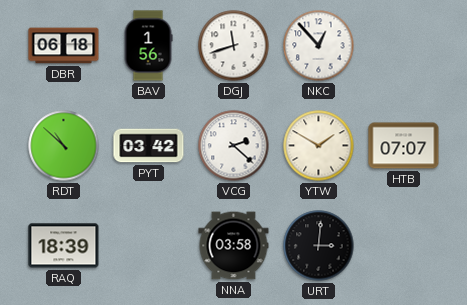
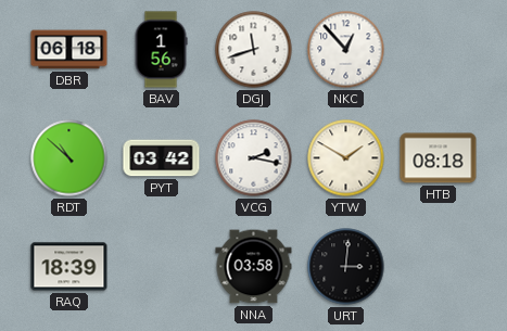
VCG: 2:22 -> 2:17
HTB: 07:07 -> 08:18
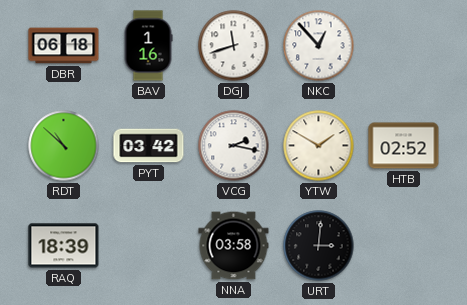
BAV: 1:56 -> 1:16
HTB: 08:18 -> 02:52
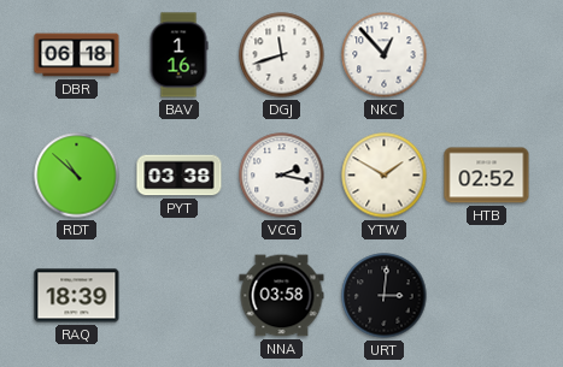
PYT: 03:42 -> 03:38
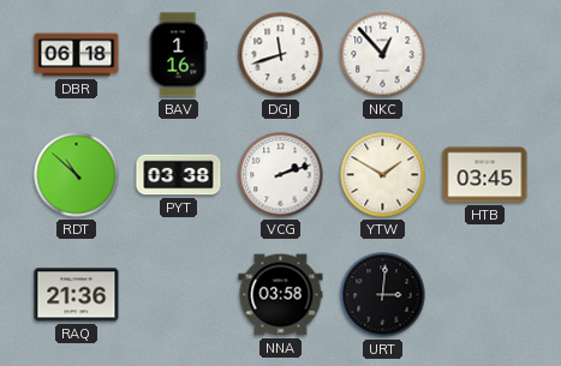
VCG: 2:17 -> 2:12
HTB: 02:52 -> 03:45
RAQ: 18:39 -> 21:36
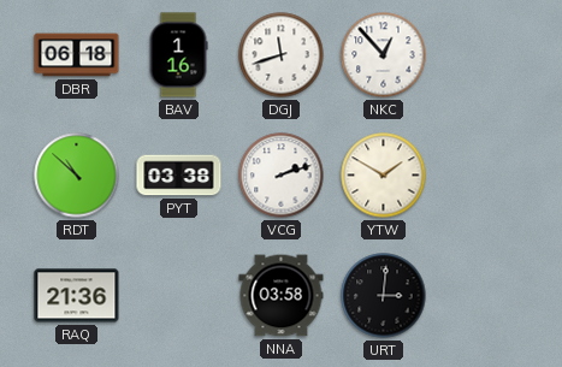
HTB: 03:45 -> none
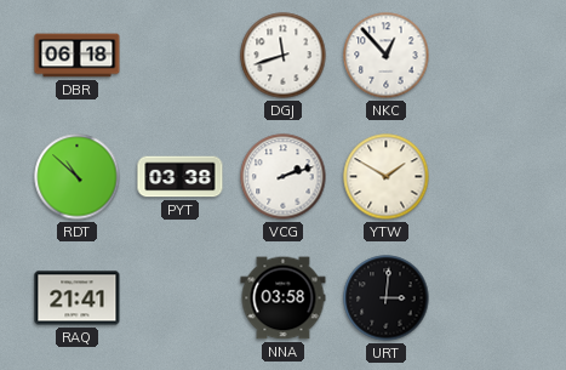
BAV: 1:16 -> none
RAQ: 21:36 -> 21:41
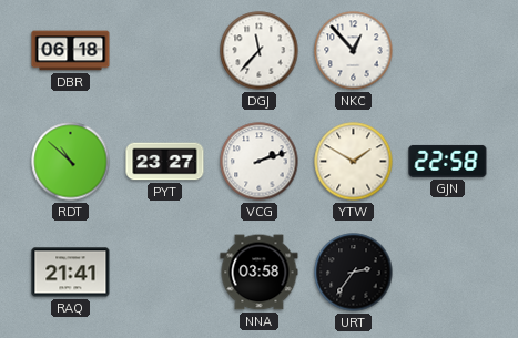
DGJ: 11:42 -> 11:37
PYT: 03:38 -> 23:27
GJN: none -> 22:58
URT: 3:01 -> 2:36
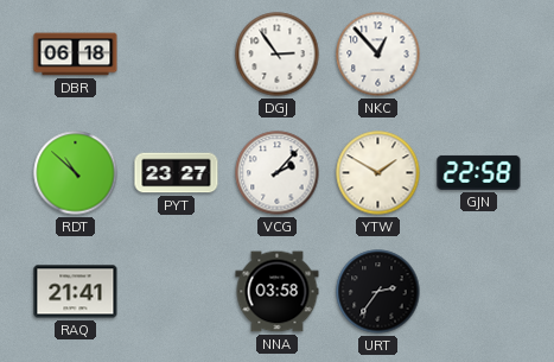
DGJ: 11:37 -> 2:54
VCG: 2:12 -> 2:07
